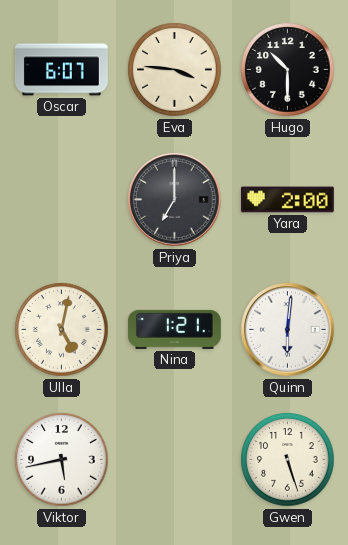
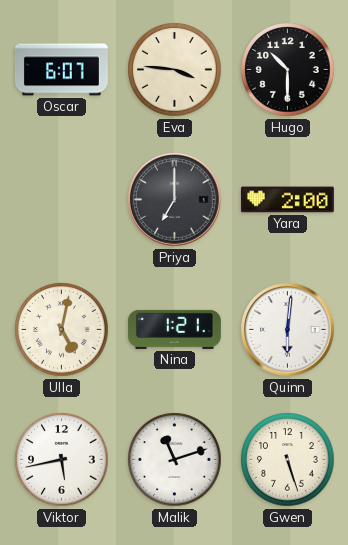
Malik: none -> 11:12
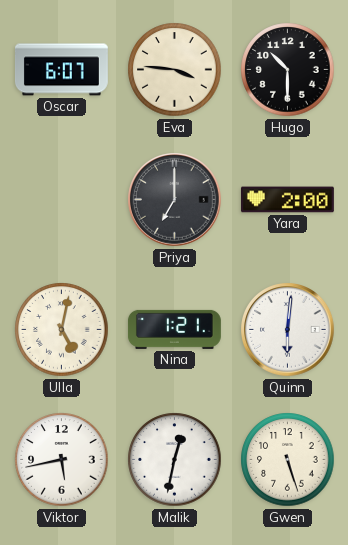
Malik: 11:12 -> 12:32
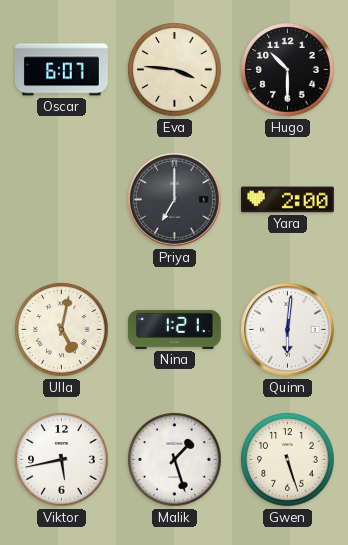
Malik: 12:32 -> 1:27
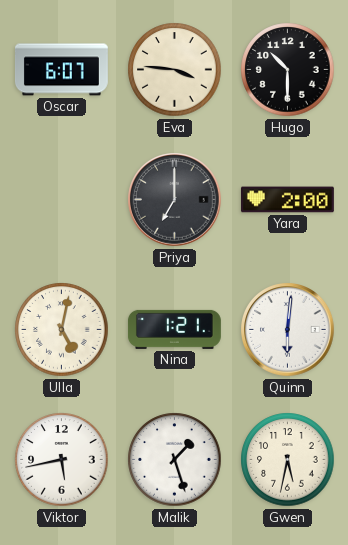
Gwen: 5:27 -> 5:32
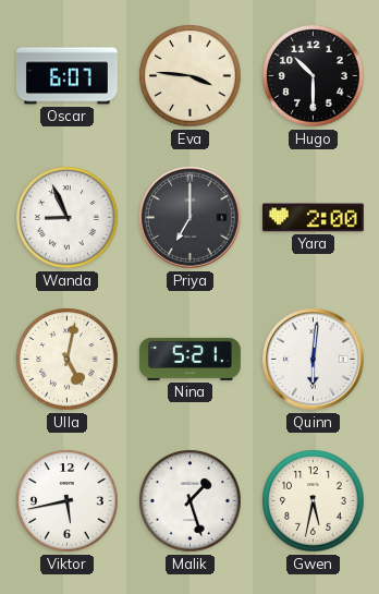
Wanda: none -> 8:56
Nina: 1:21 -> 5:21
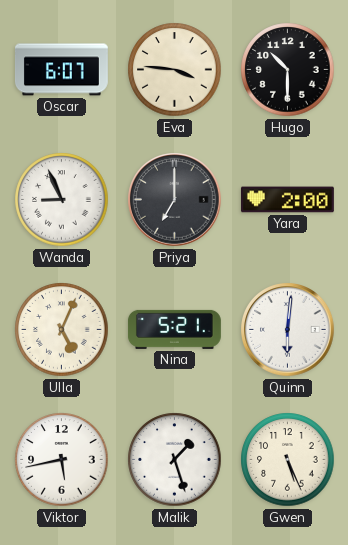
Ulla: 5:02 -> 5:04
Gwen: 5:32 -> 5:26
